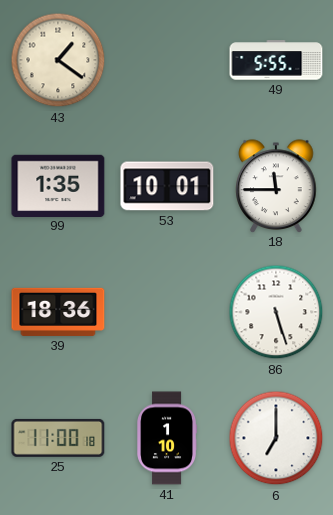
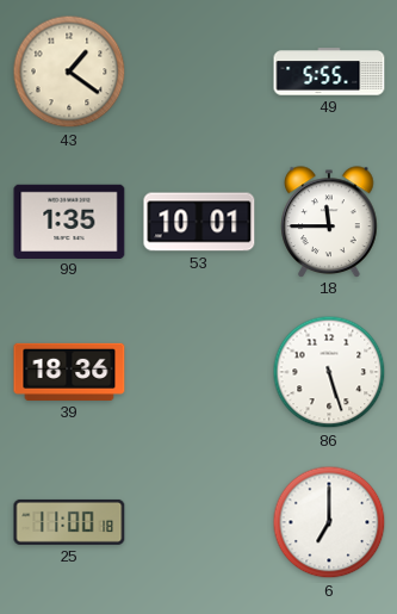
41: 1:10 -> none
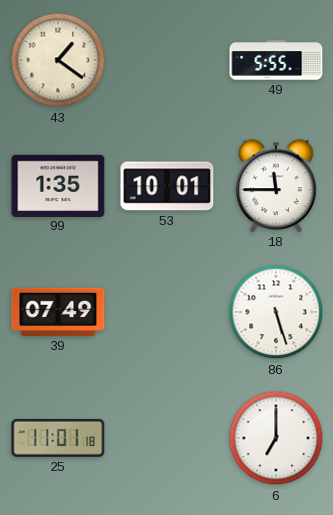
39: 18:36 -> 07:49
25: 11:00 -> 11:01
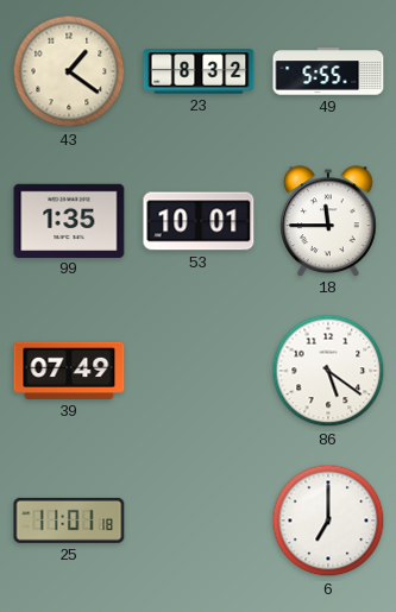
23: none -> 8:32
86: 5:27 -> 5:21
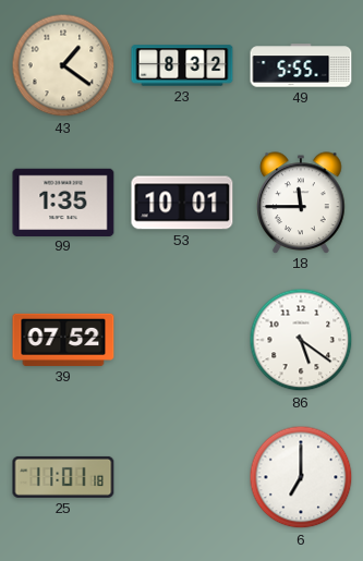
39: 07:49 -> 07:52
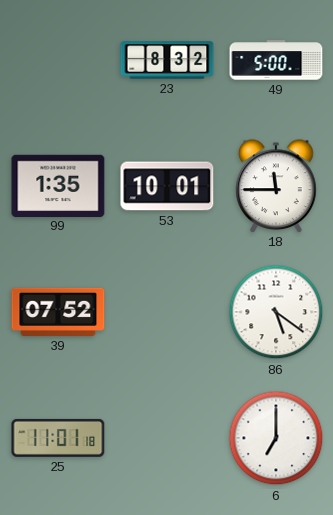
43: 1:21 -> none
49: 5:55 -> 5:00
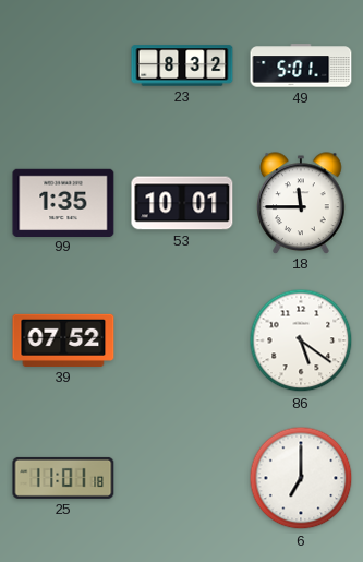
49: 5:00 -> 5:01
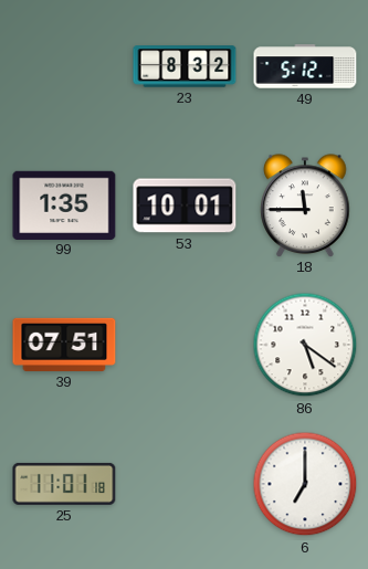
49: 5:01 -> 5:12
39: 07:52 -> 07:51
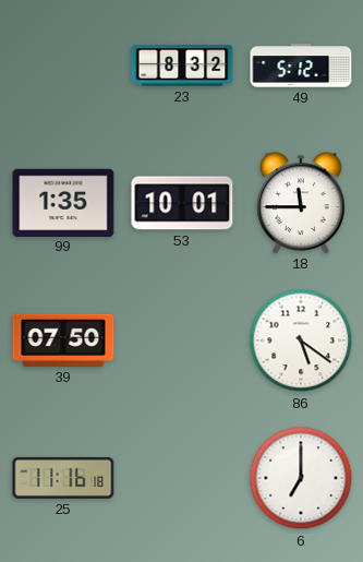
39: 07:51 -> 07:50
25: 11:01 -> 11:16
